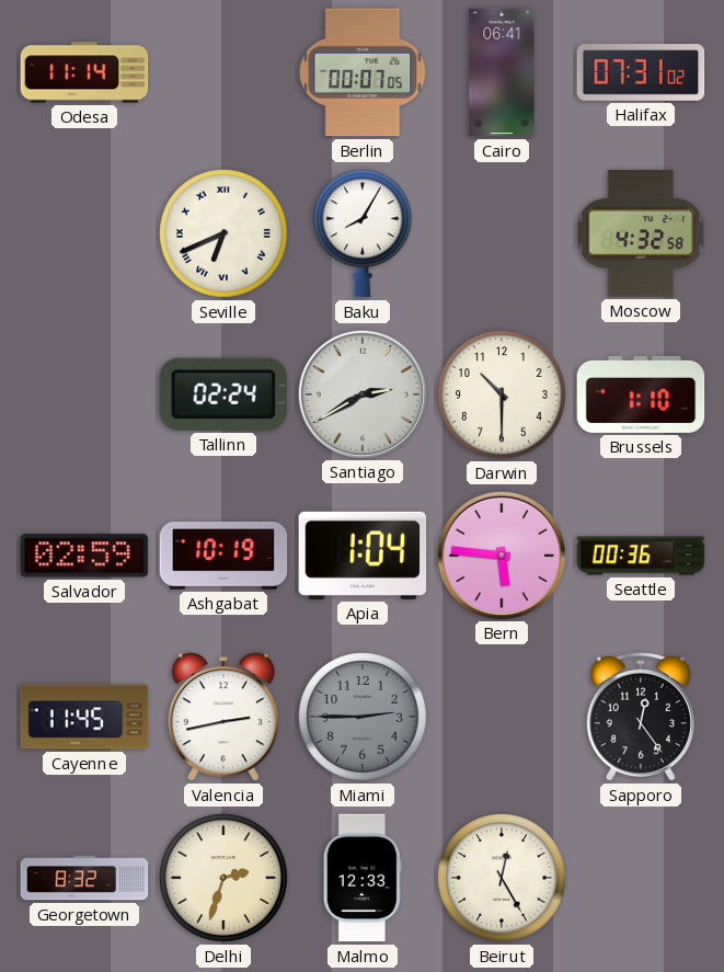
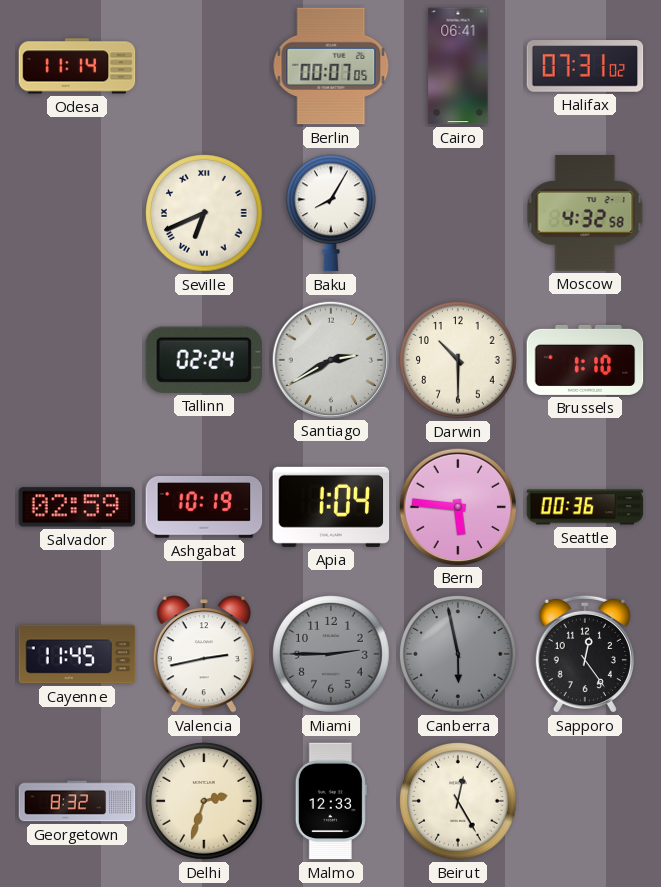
Canberra: none -> 5:58
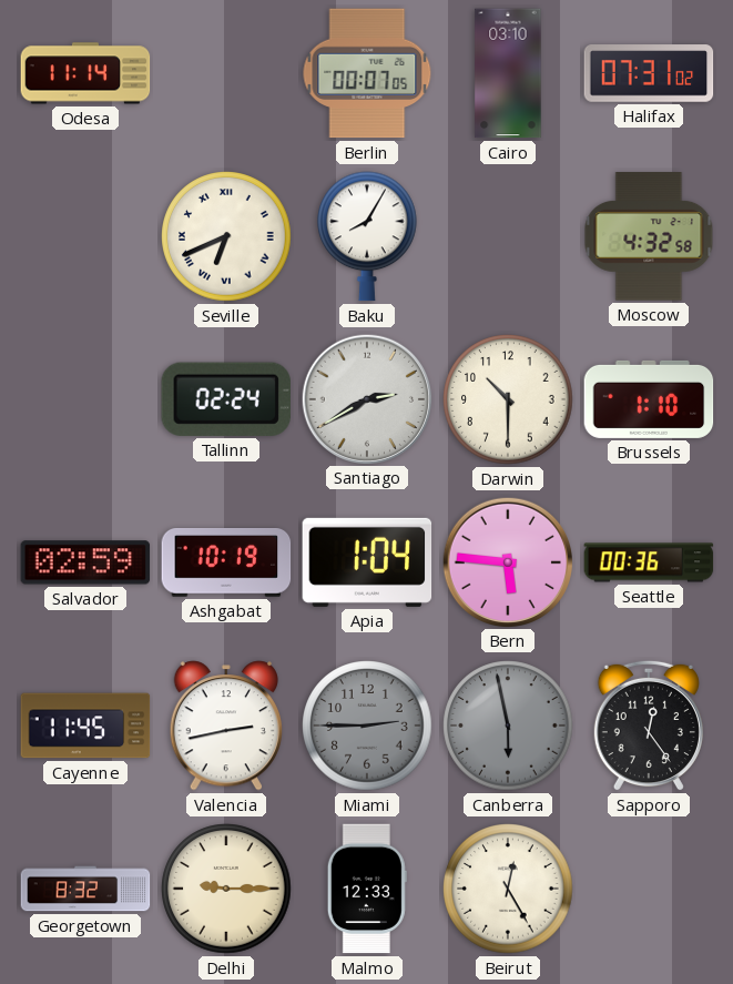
Cairo: 06:41 -> 03:10
Delhi: 2:33 -> 9:15
